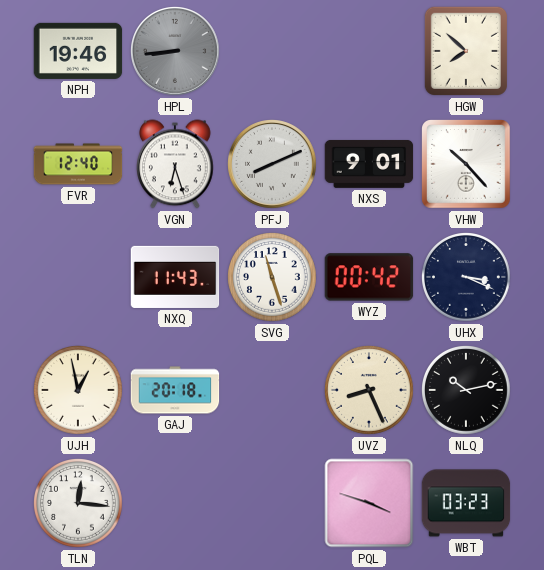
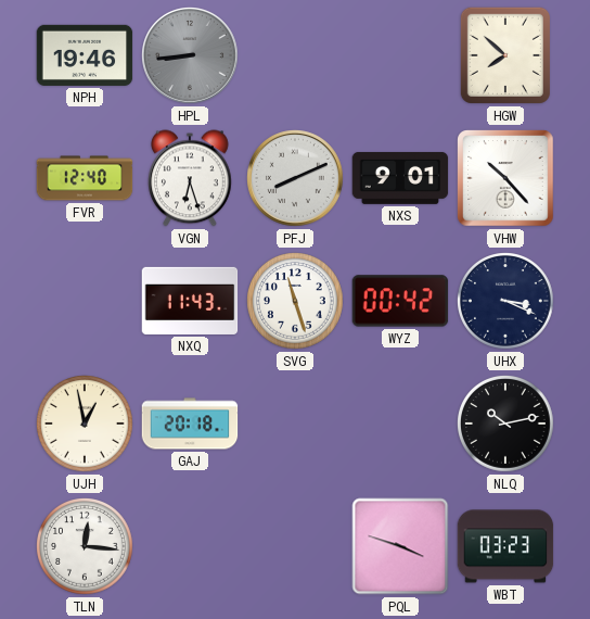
UVZ: 8:26 -> none
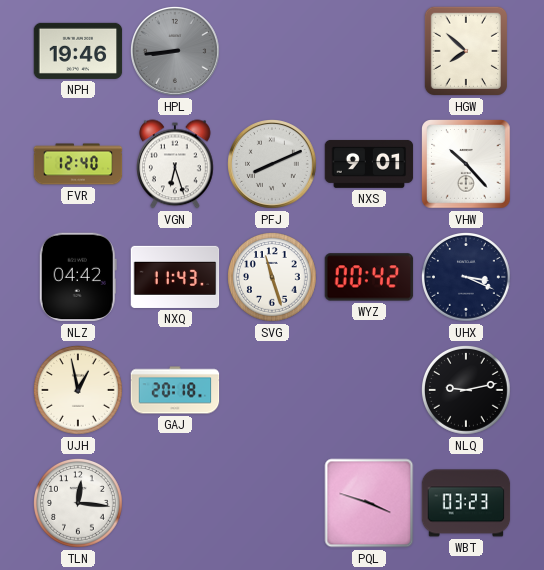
NLZ: none -> 04:42
NLQ: 10:13 -> 9:13
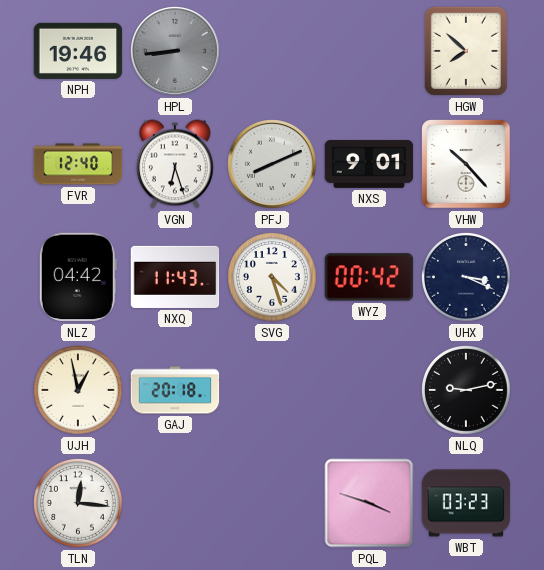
SVG: 11:27 -> 4:27
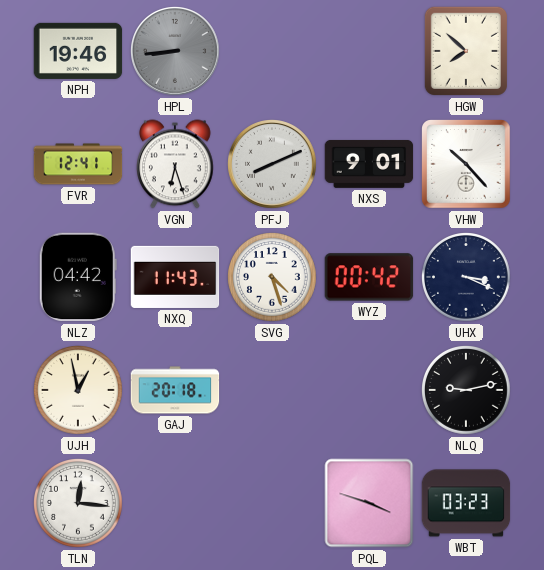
FVR: 12:40 -> 12:41
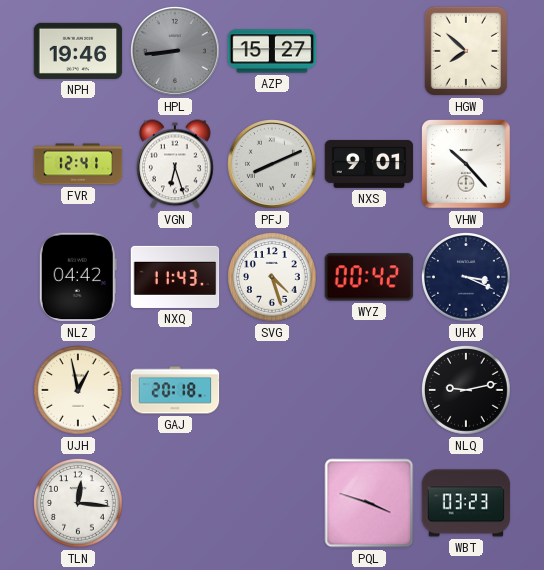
AZP: none -> 15:27
